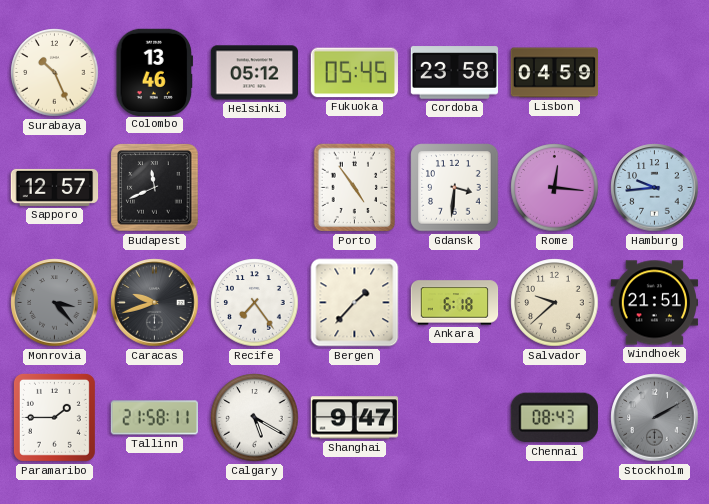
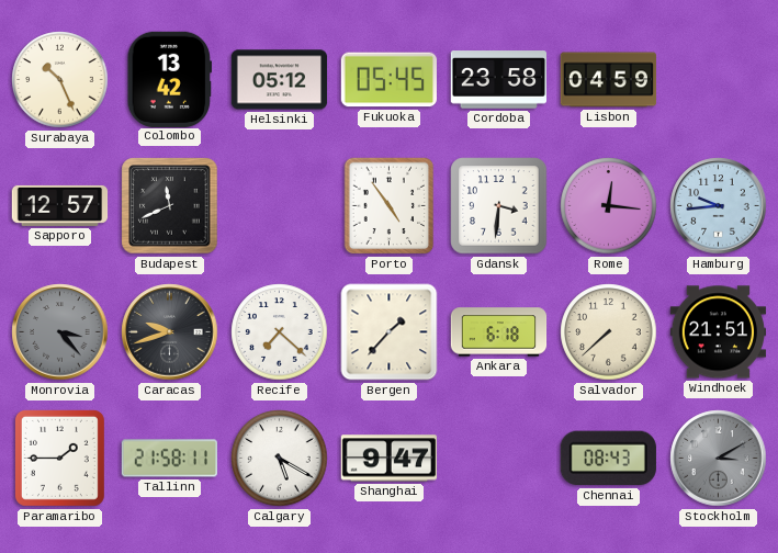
Colombo: 13:46 -> 13:42
Recife: 7:24 -> 7:22
Salvador: 9:38 -> 7:38
Stockholm: 2:10 -> 3:10
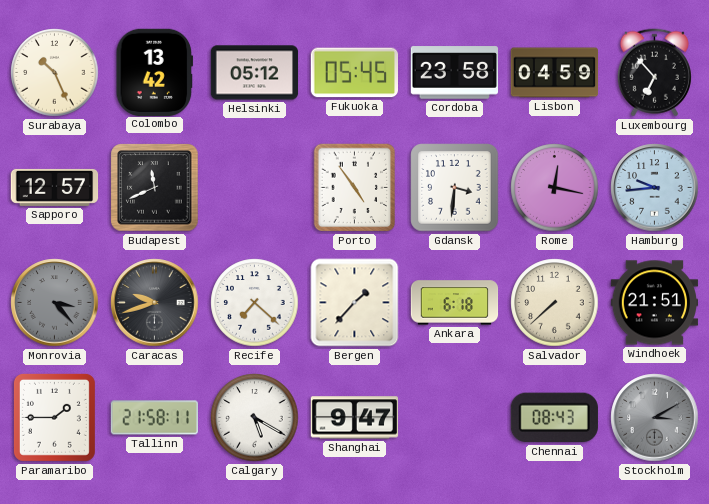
Luxembourg: none -> 6:53
Rome: 12:16 -> 12:17
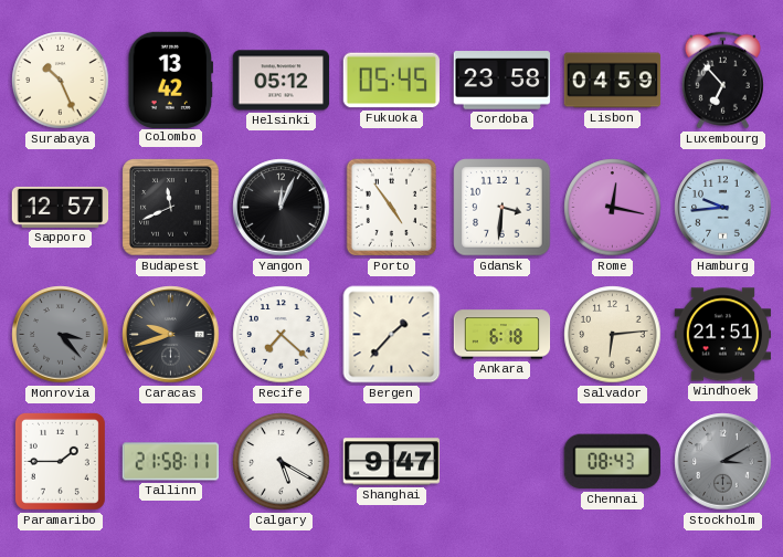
Yangon: none -> 12:04
Salvador: 7:38 -> 6:14
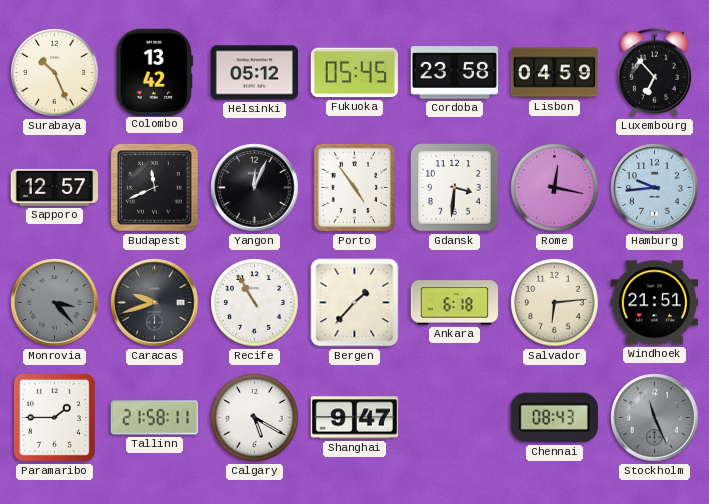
Recife: 7:22 -> 10:55
Stockholm: 3:10 -> 11:26
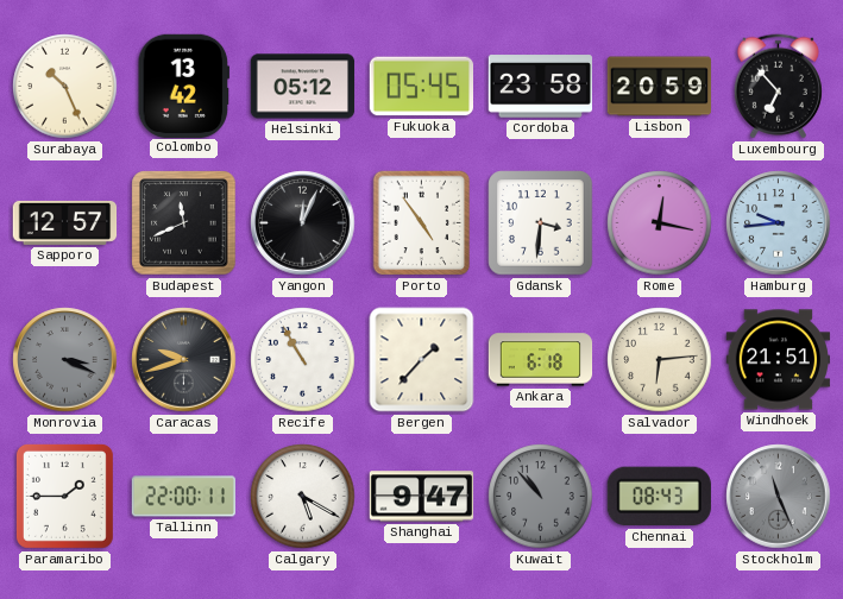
Lisbon: 04:59 -> 20:59
Monrovia: 3:23 -> 3:19
Tallinn: 21:58 -> 22:00
Kuwait: none -> 10:53
